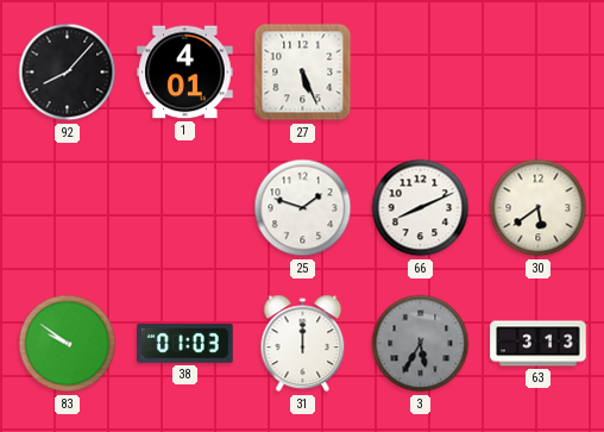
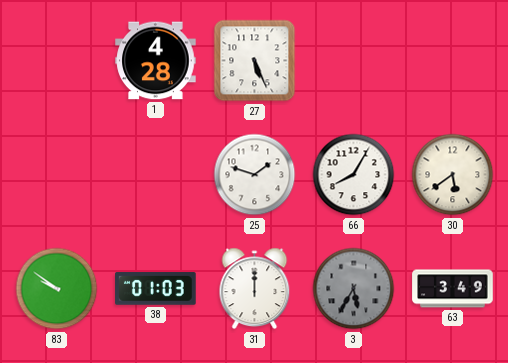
92: 8:07 -> none
1: 4:01 -> 4:28
66: 8:11 -> 8:05
63: 3:13 -> 3:49
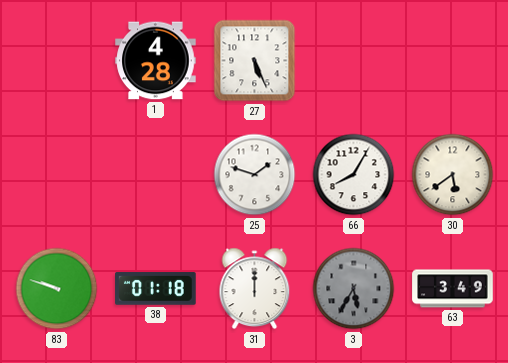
83: 9:51 -> 9:48
38: 01:03 -> 01:18
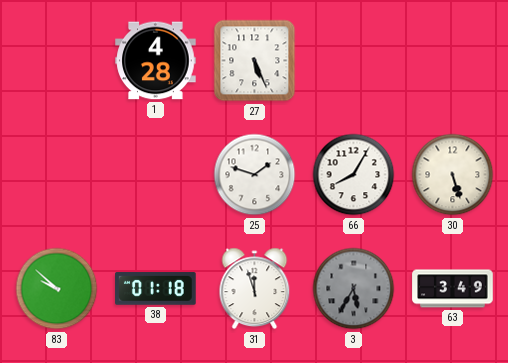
30: 5:39 -> 5:27
83: 9:48 -> 9:52
31: 12:00 -> 11:57
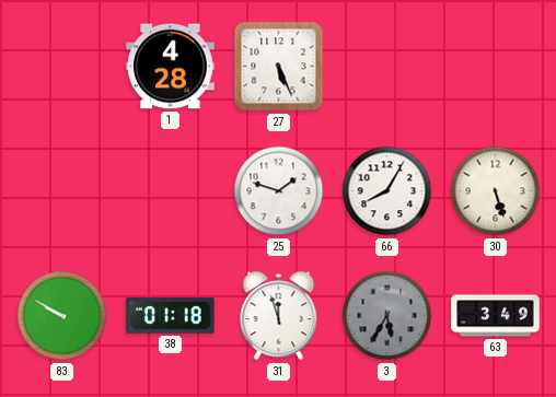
83: 9:52 -> 9:50
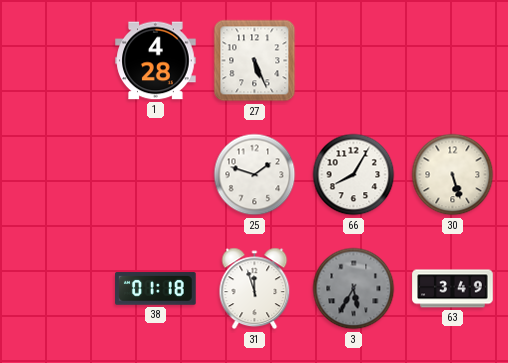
83: 9:50 -> none
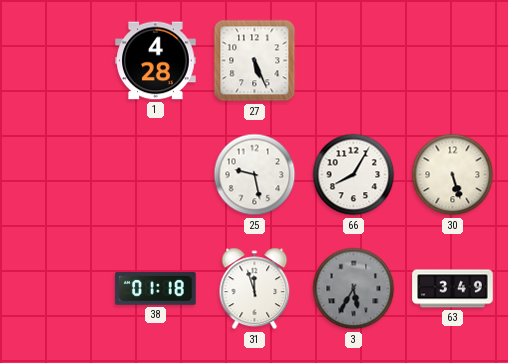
25: 1:48 -> 9:28
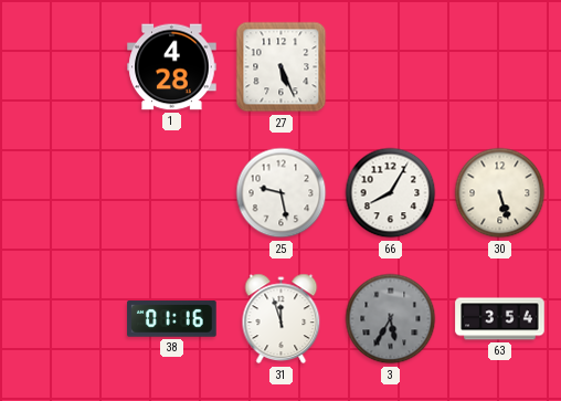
38: 01:18 -> 01:16
63: 3:49 -> 3:54
